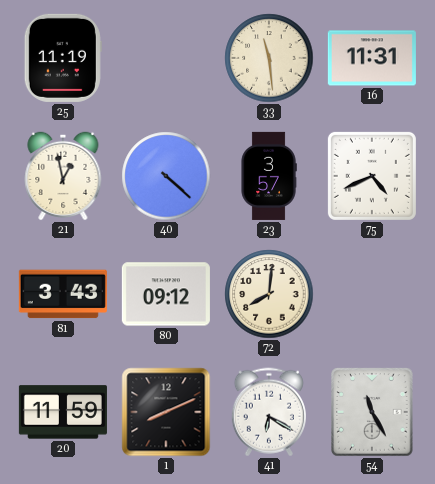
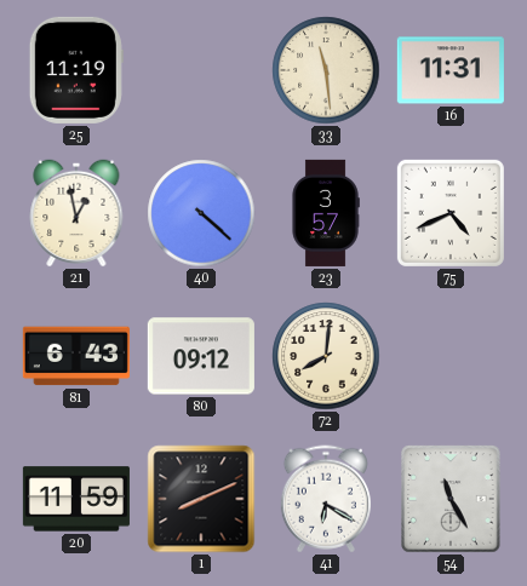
81: 3:43 -> 6:43
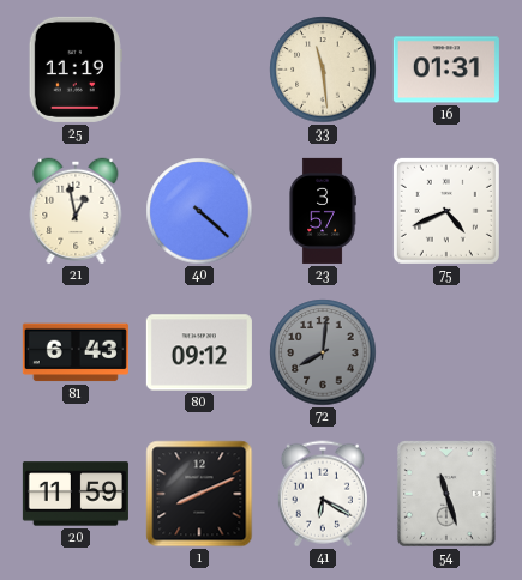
16: 11:31 -> 01:31
72 dial: cream -> grey
54: 11:25 -> 11:27
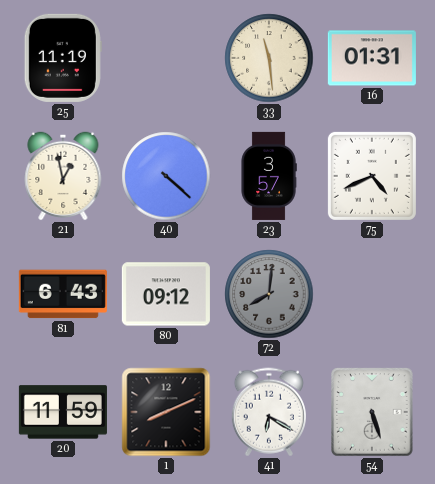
54: 11:27 -> 5:27
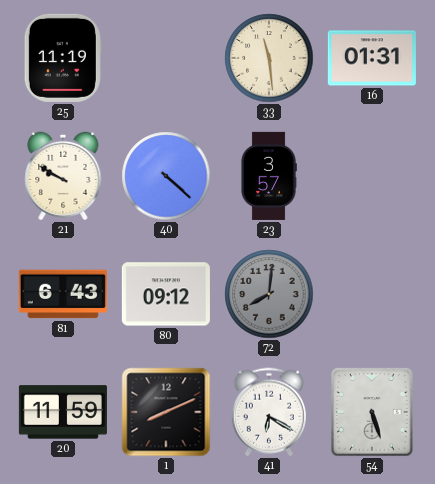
21: 12:58 -> 9:50
75: 4:41 -> none
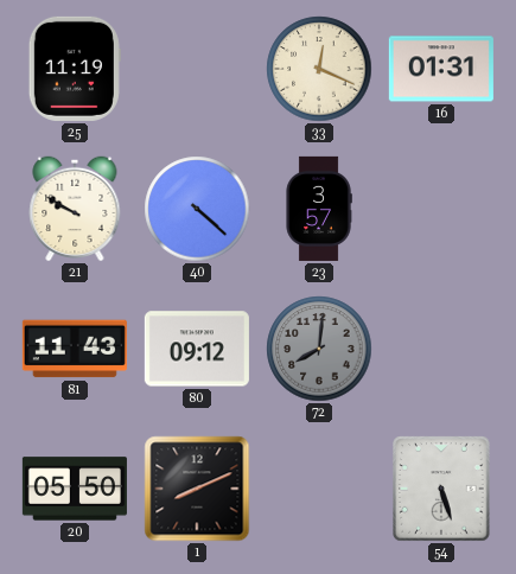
33: 11:29 -> 12:19
81: 6:43 -> 11:43
20: 11:59 -> 05:50
41: 6:20 -> none
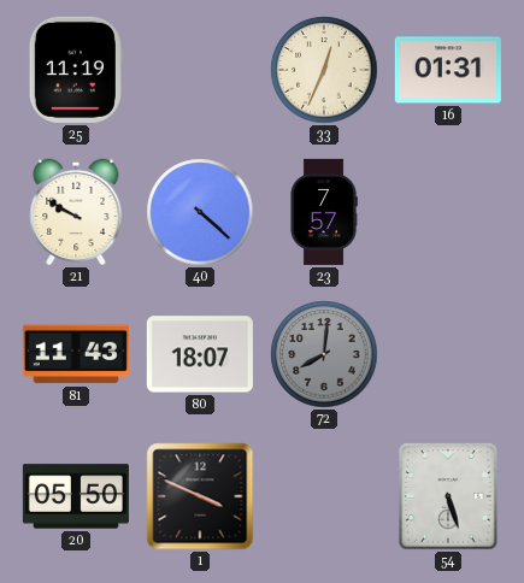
33: 12:19 -> 12:34
23: 3:57 -> 7:57
80: 09:12 -> 18:07
1: 8:11 -> 3:49
